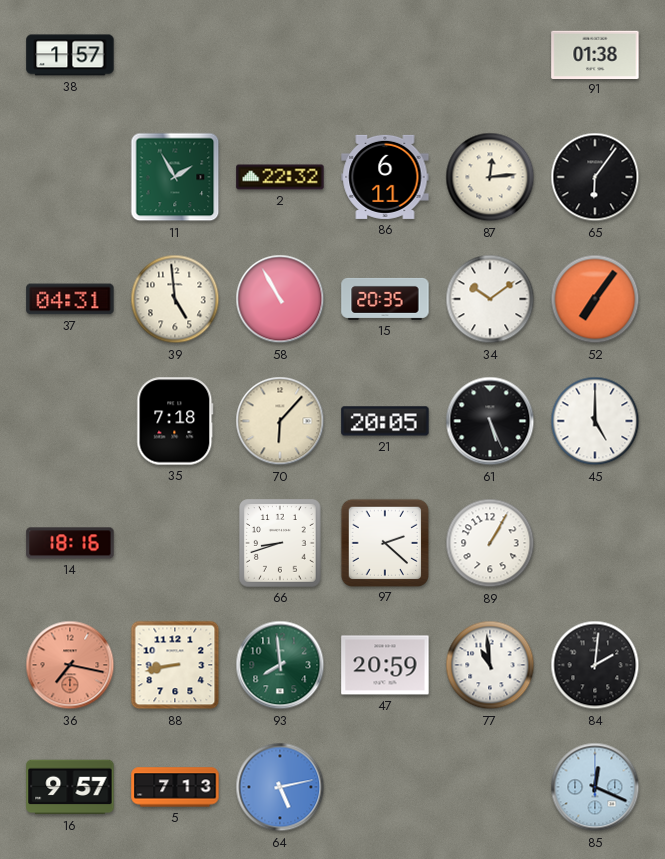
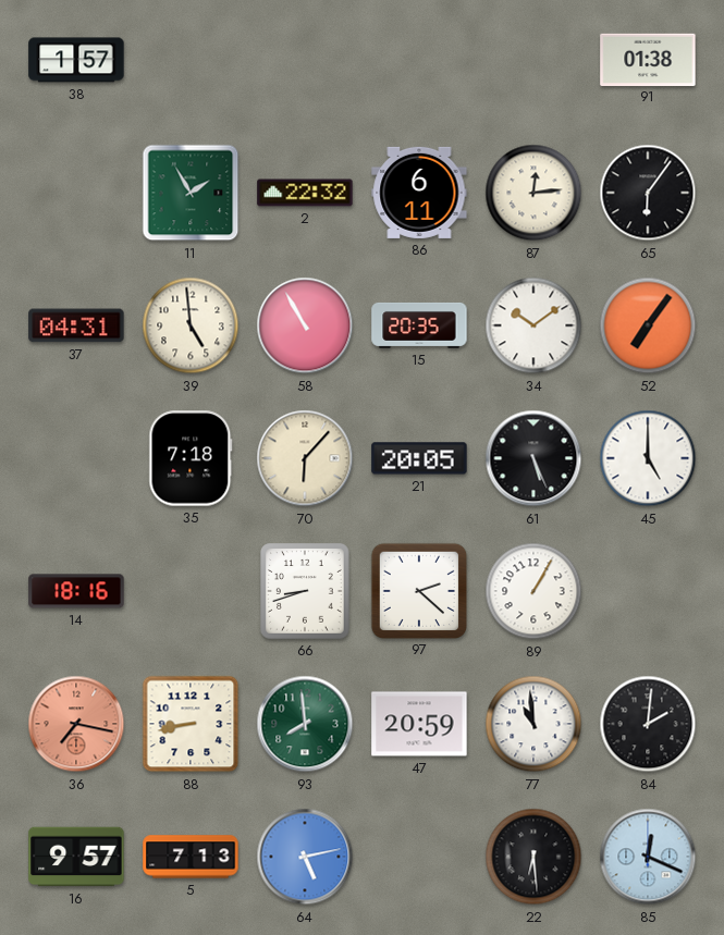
22: none -> 6:29
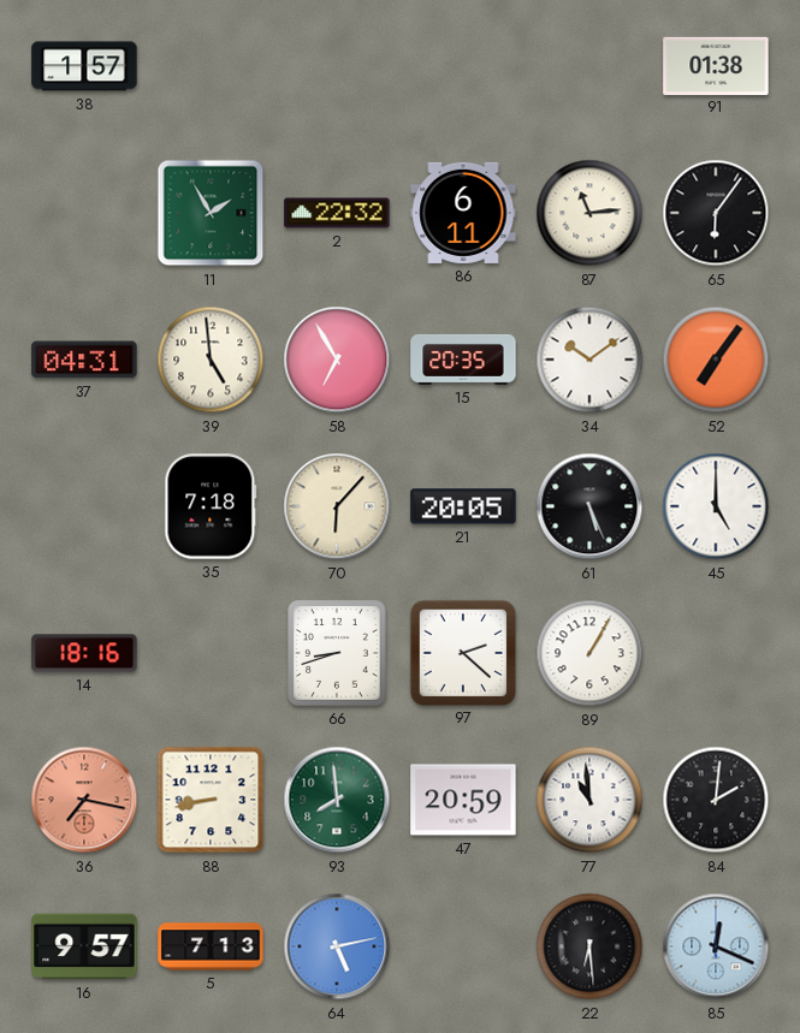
87: 12:14 -> 11:14
58: 10:55 -> 6:55
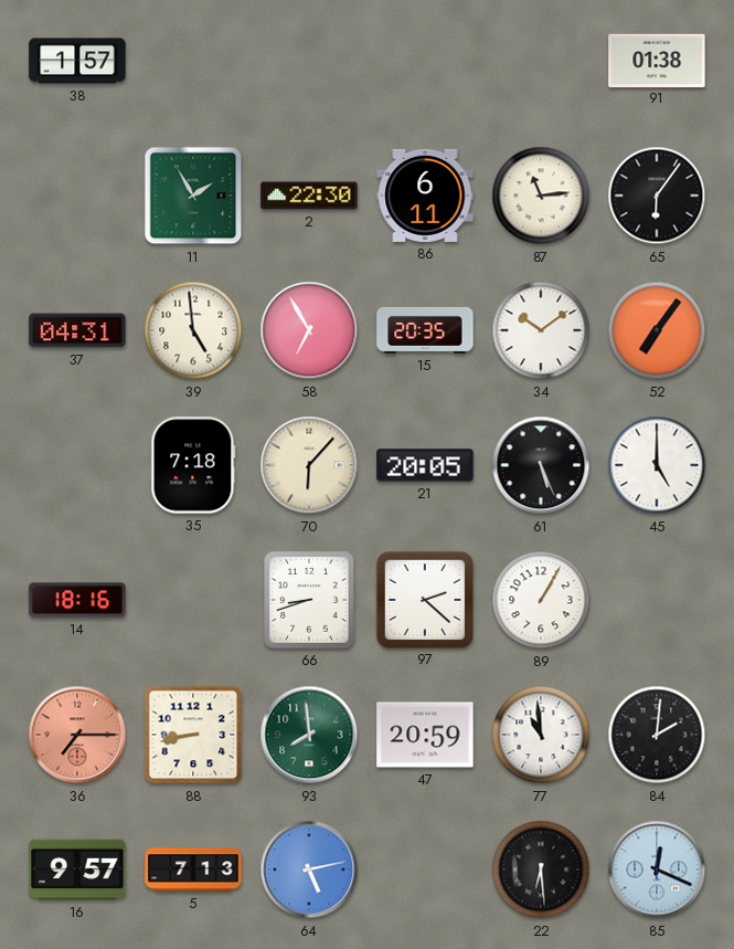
2: 22:32 -> 22:30
36: 7:17 -> 7:15
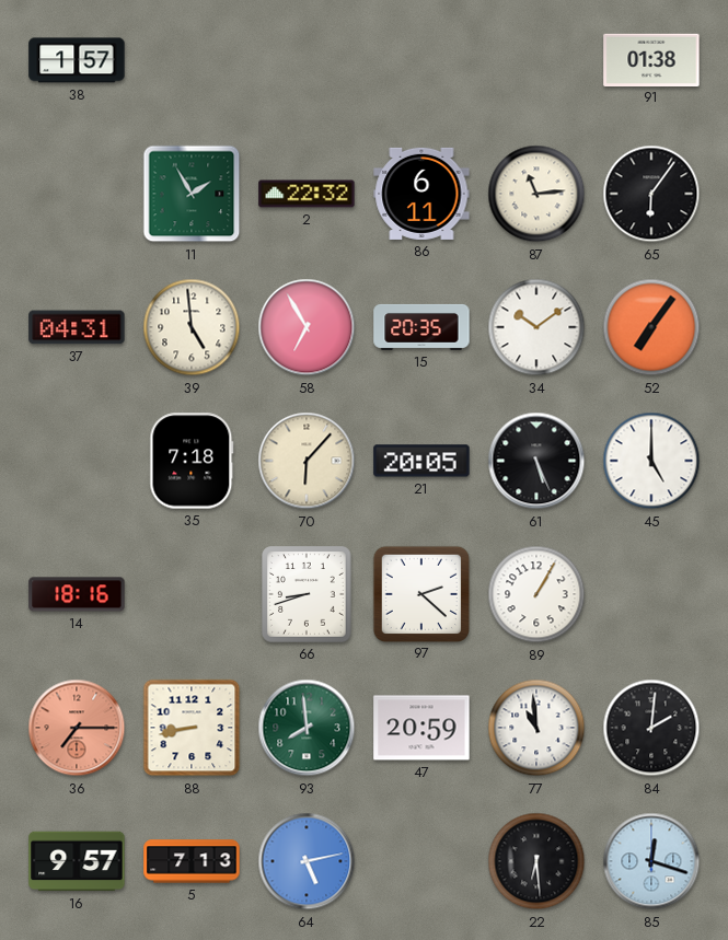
2: 22:30 -> 22:32
85: 12:19 -> 12:18
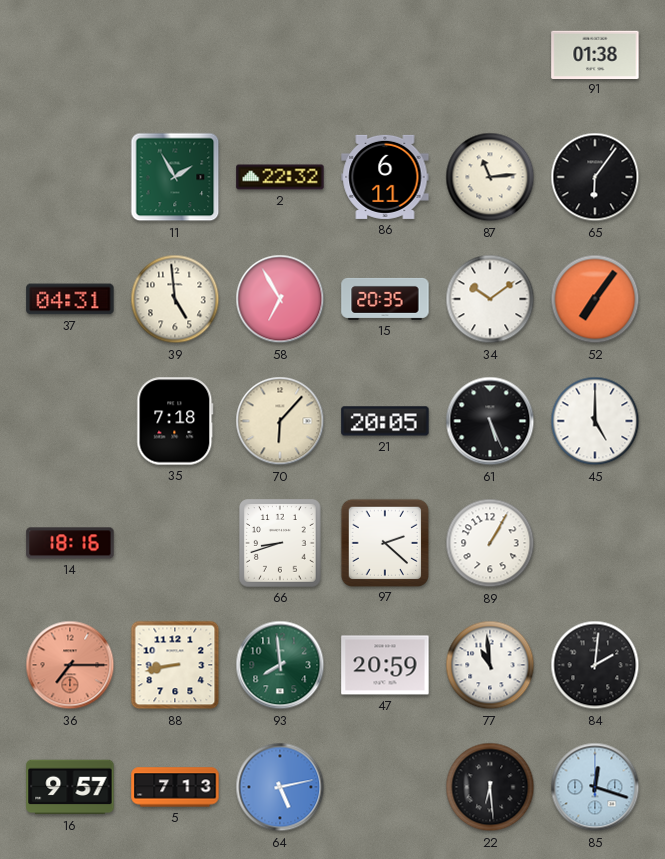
38: 1:57 -> none
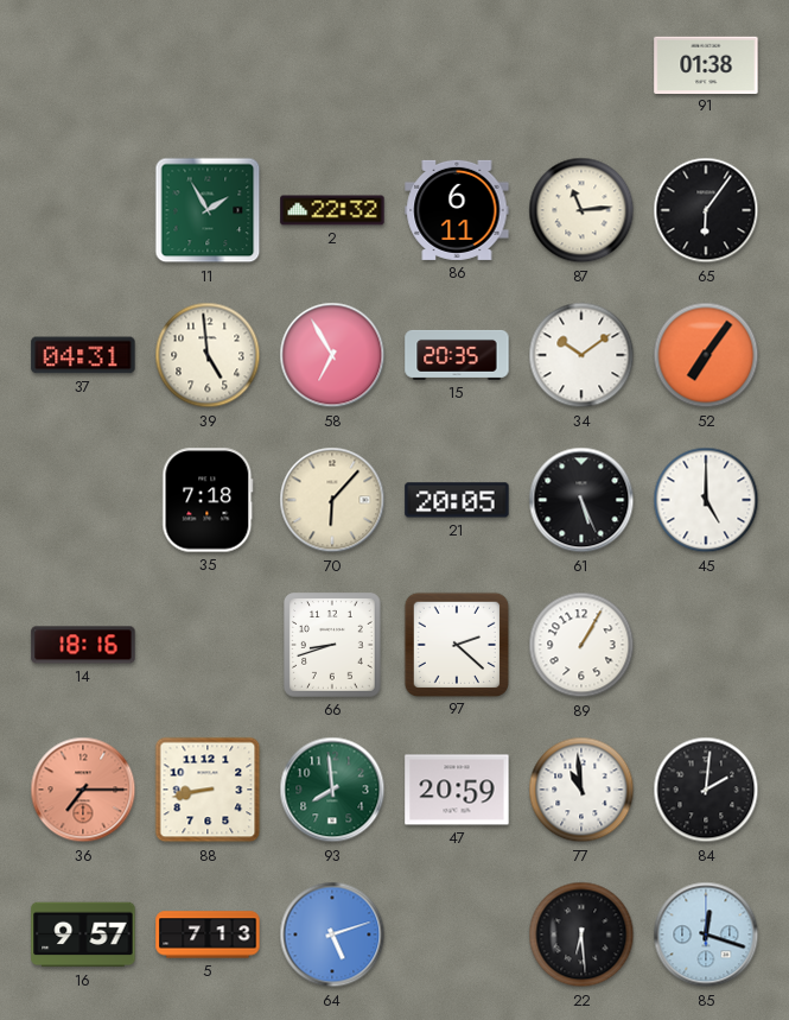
64: 5:13 -> 5:12
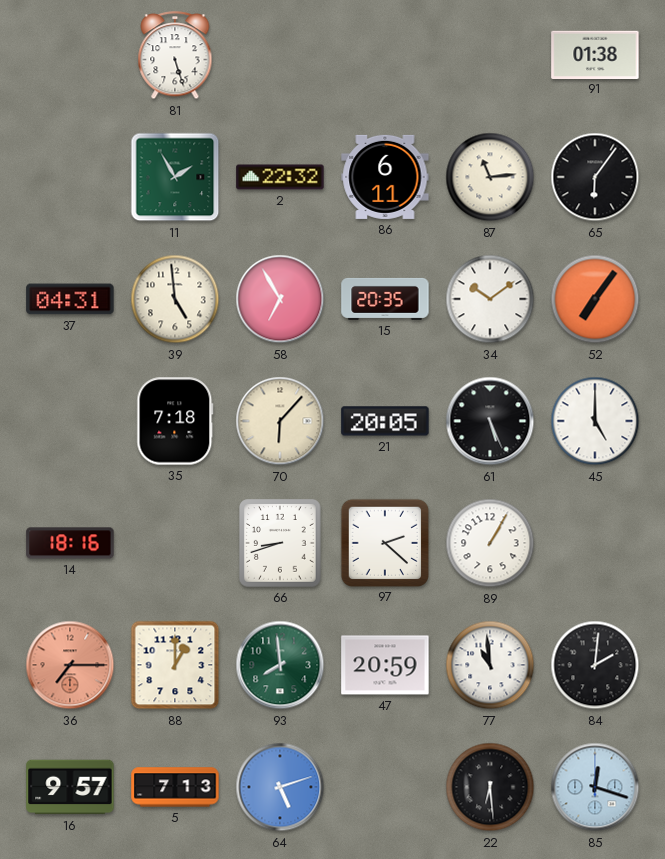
81: none -> 5:27
88: 8:43 -> 1:00
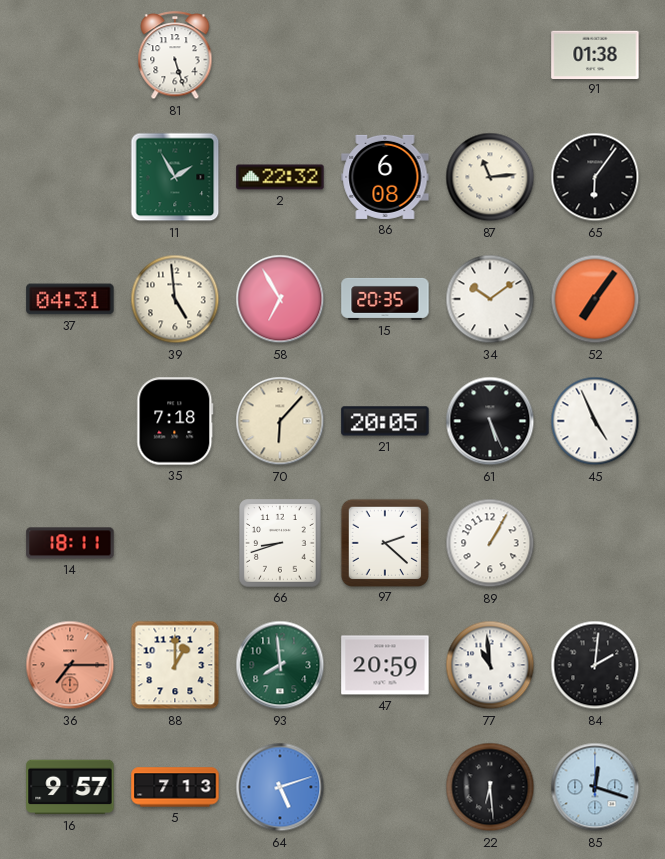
86: 6:11 -> 6:08
45: 5:00 -> 4:56
14: 18:16 -> 18:11
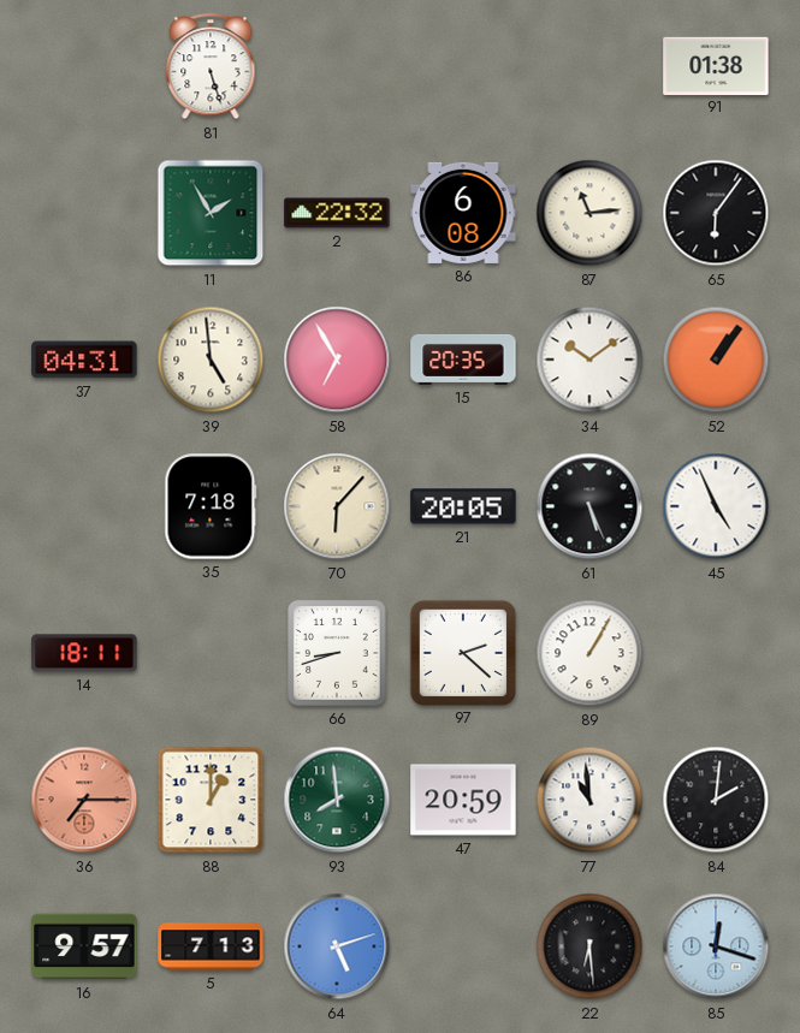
52: 7:06 -> 1:06
